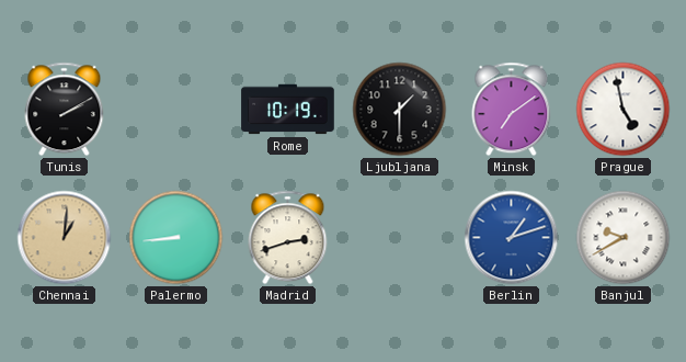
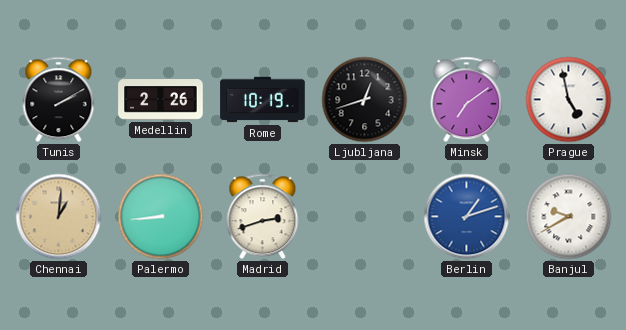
Medellin: none -> 2:26
Ljubljana: 1:30 -> 12:42
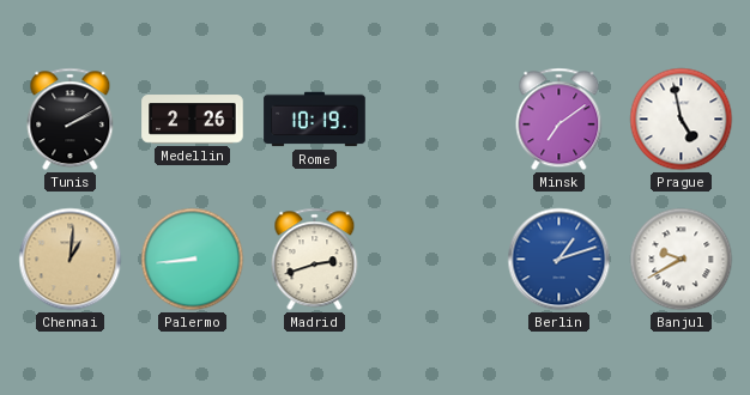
Ljubljana: 12:42 -> none
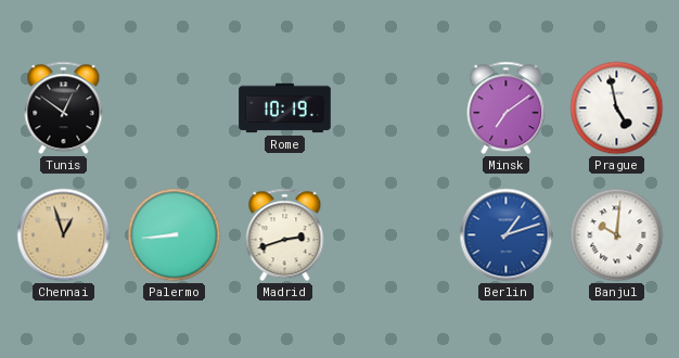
Tunis: 2:10 -> 12:51
Medellin: 2:26 -> none
Chennai: 1:01 -> 12:57
Banjul: 9:40 -> 10:01
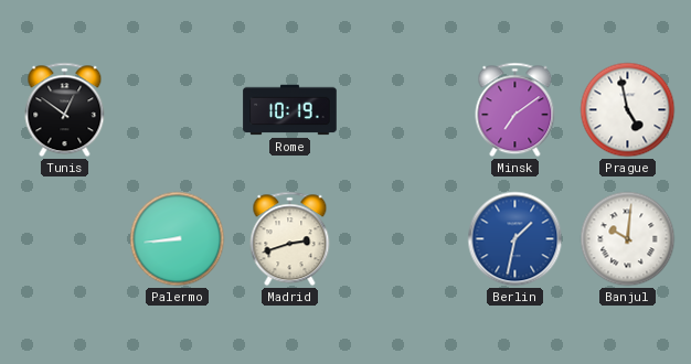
Chennai: 12:57 -> none
Berlin: 1:12 -> 1:32
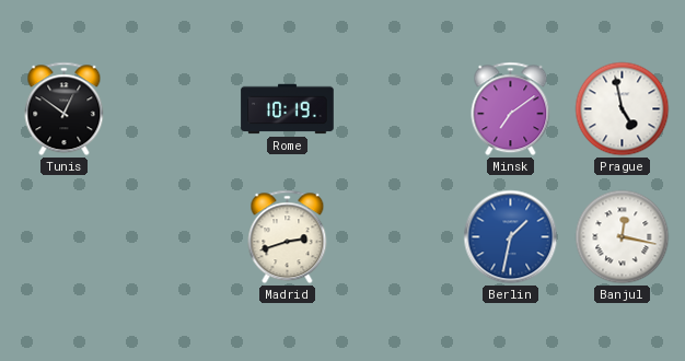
Palermo: 8:44 -> none
Banjul: 10:01 -> 12:17
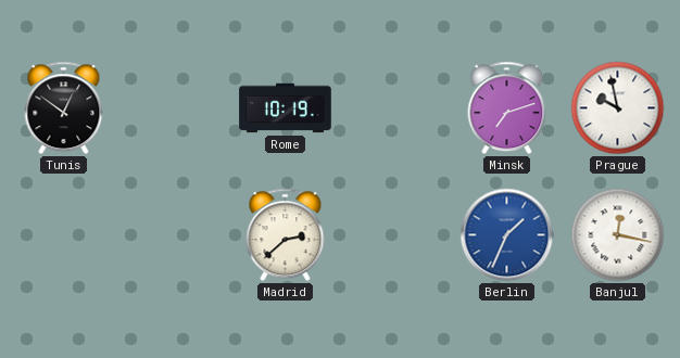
Minsk: 7:09 -> 7:12
Prague: 4:58 -> 9:58
Madrid: 2:42 -> 2:38
Berlin: 1:32 -> 1:34
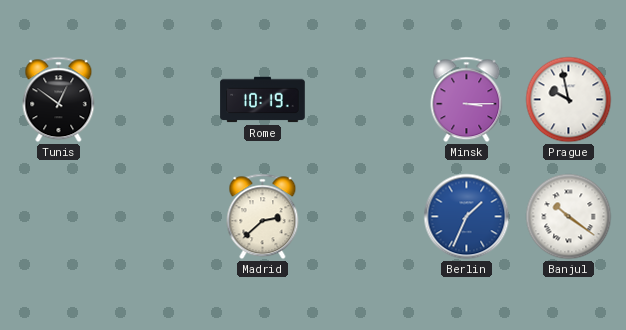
Minsk: 7:12 -> 3:15
Banjul: 12:17 -> 10:21
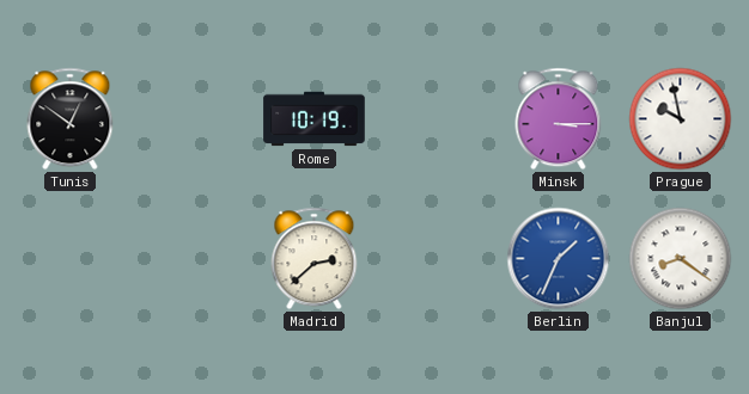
Banjul: 10:21 -> 8:21
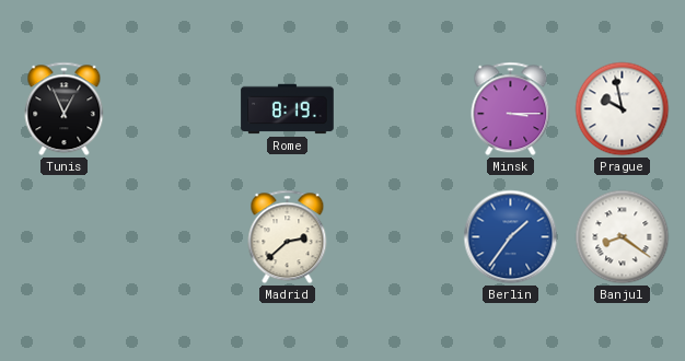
Tunis: 12:51 -> 12:56
Rome: 10:19 -> 8:19
Berlin: 1:34 -> 1:36
